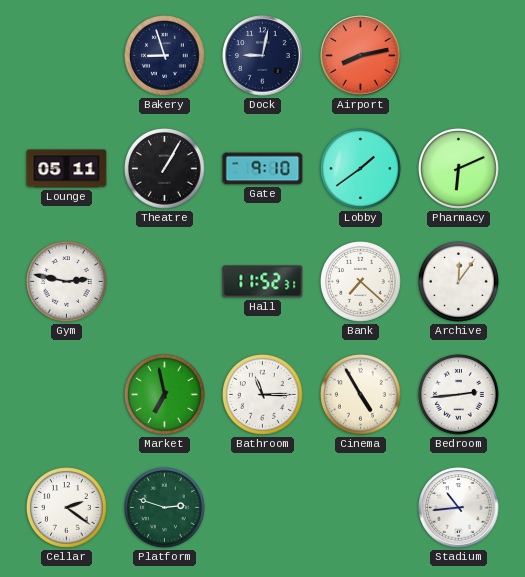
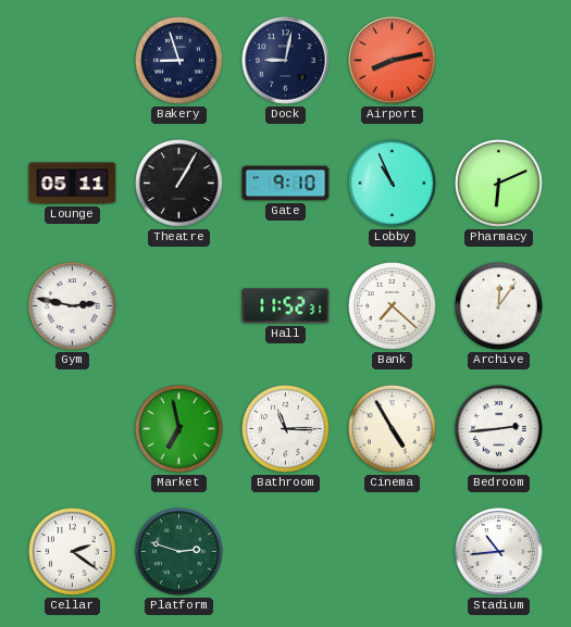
Lobby: 1:39 -> 10:56
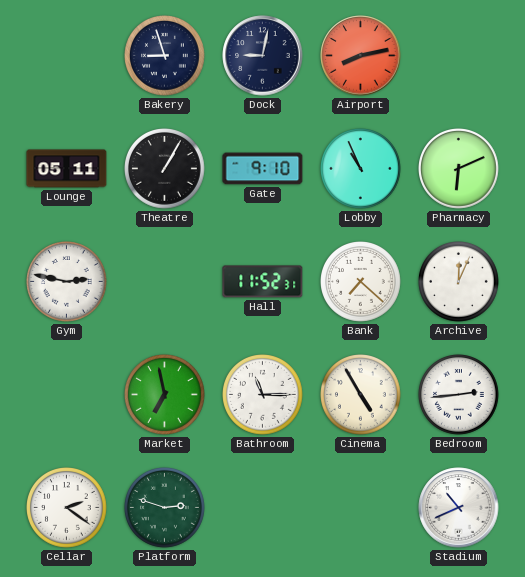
Archive: 12:06 -> 12:04
Stadium: 10:44 -> 10:41
